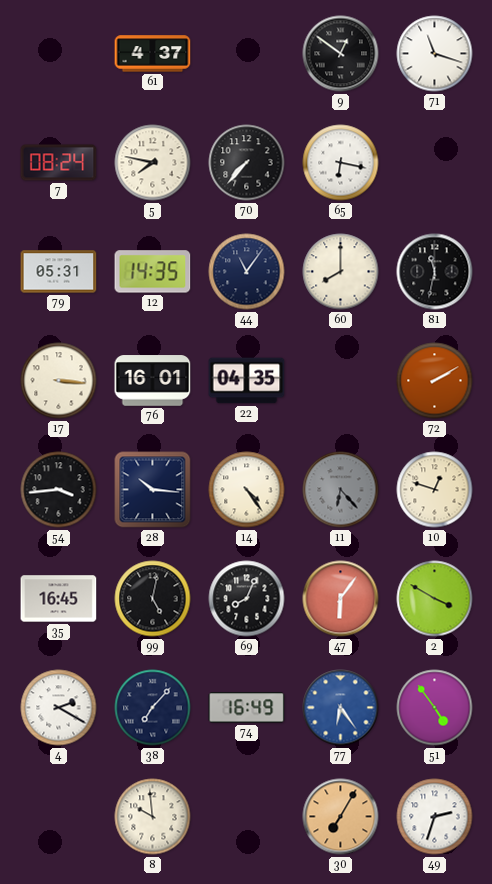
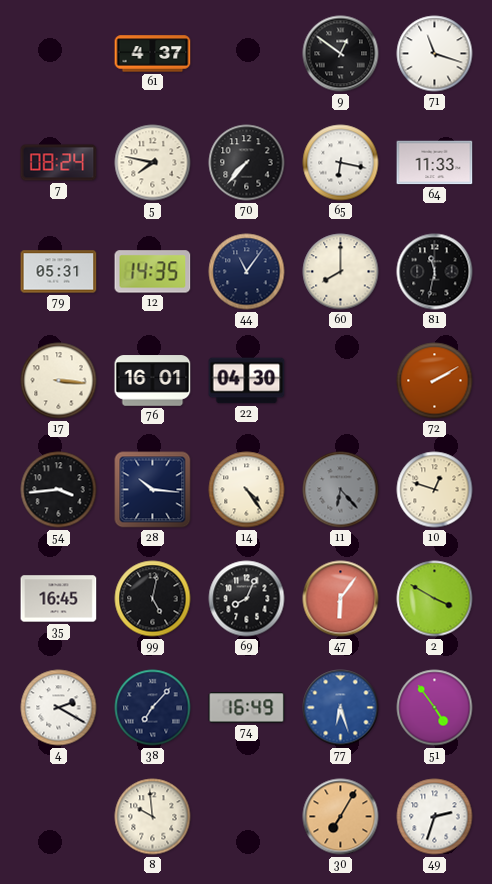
64: none -> 11:33
22: 04:35 -> 04:30
77: 6:24 -> 6:27
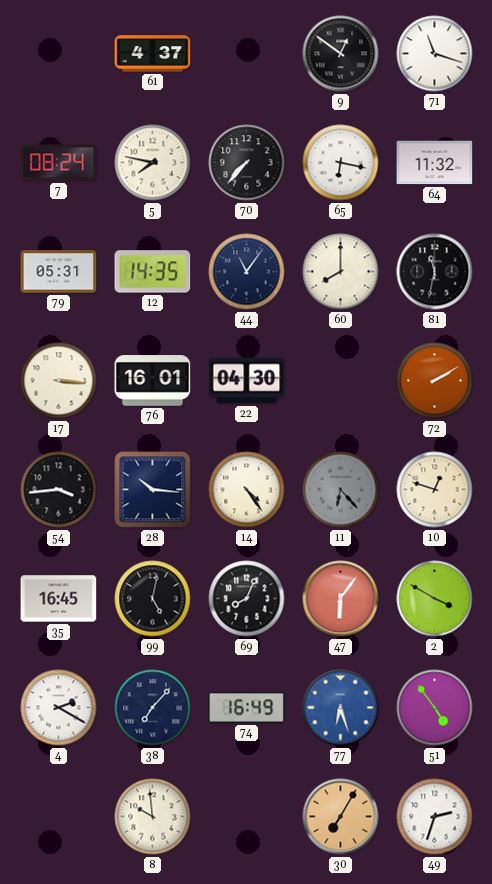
64: 11:33 -> 11:32
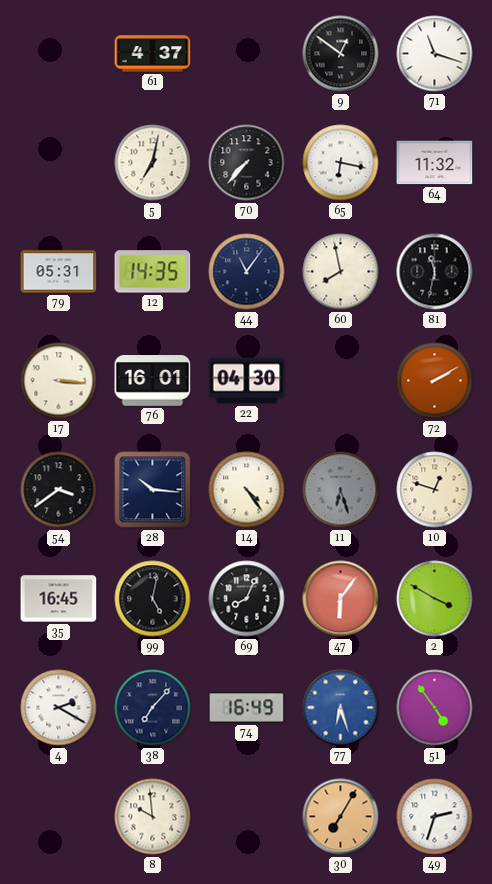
7: 08:24 -> none
5: 7:47 -> 7:02
60: 8:00 -> 7:58
54: 3:44 -> 3:39
11: 6:23 -> 6:27
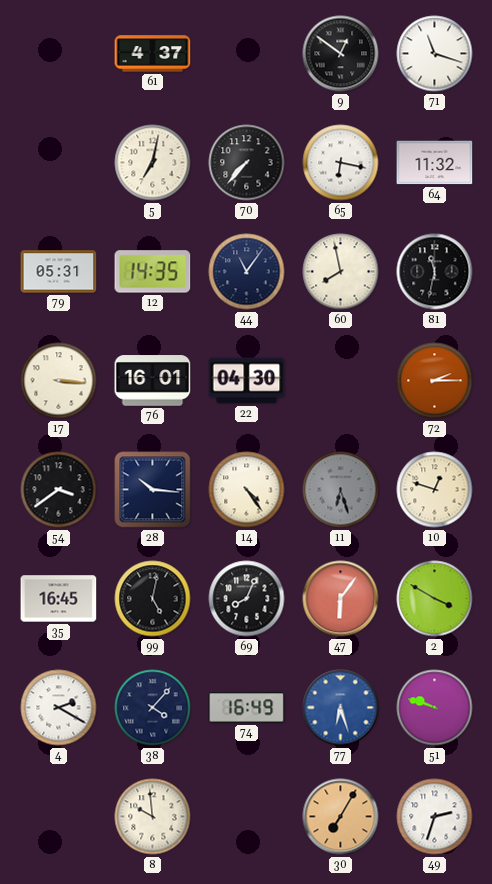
72: 2:10 -> 2:15
38: 7:07 -> 4:07
51: 4:54 -> 9:48
